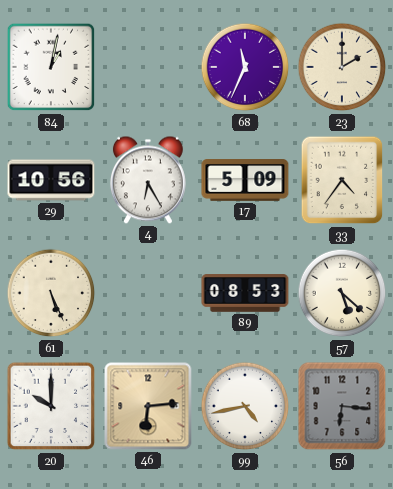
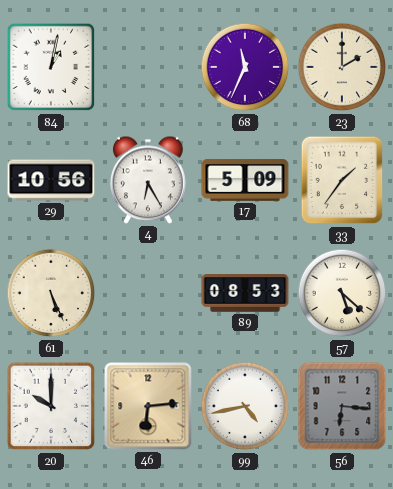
33: 4:36 -> 1:36
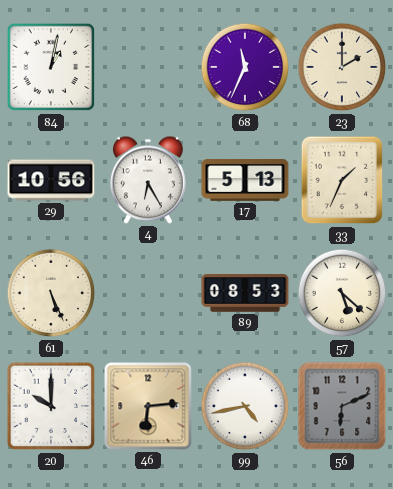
17: 5:09 -> 5:13
33: 1:36 -> 1:34
56: 6:16 -> 6:11
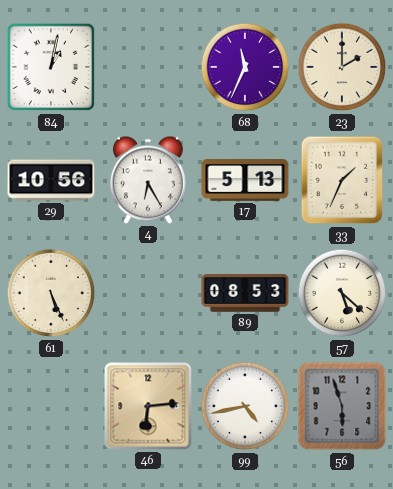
20: 10:00 -> none
56: 6:11 -> 5:57
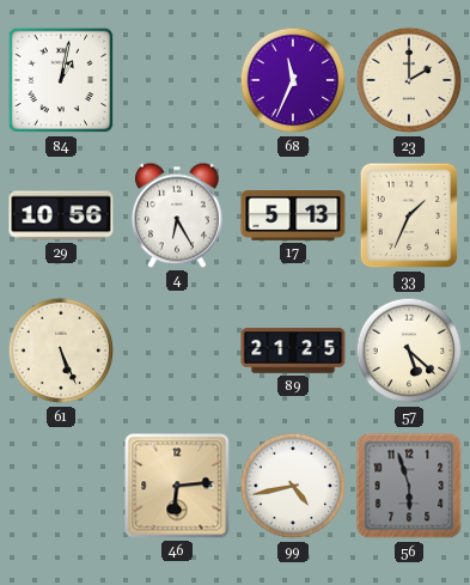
89: 08:53 -> 21:25
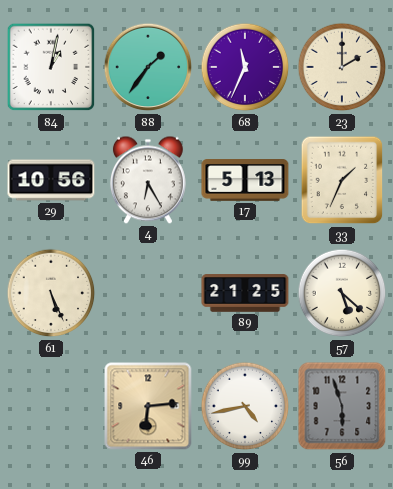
88: none -> 1:36
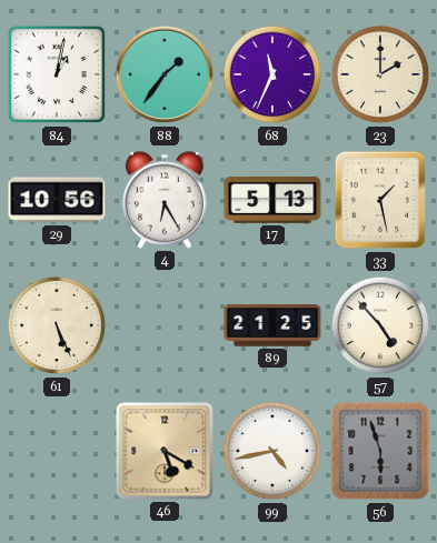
33: 1:34 -> 1:28
57: 5:22 -> 4:53
46: 6:14 -> 5:20
